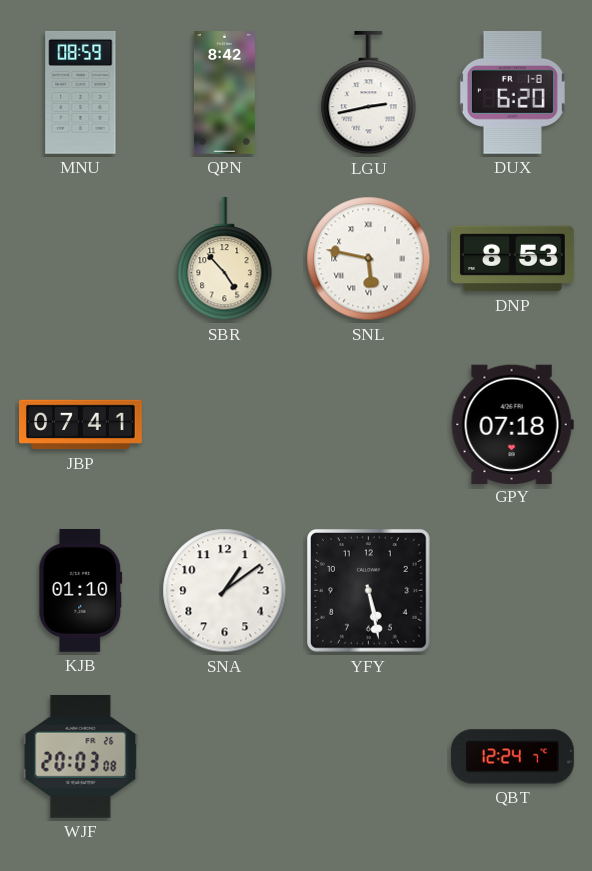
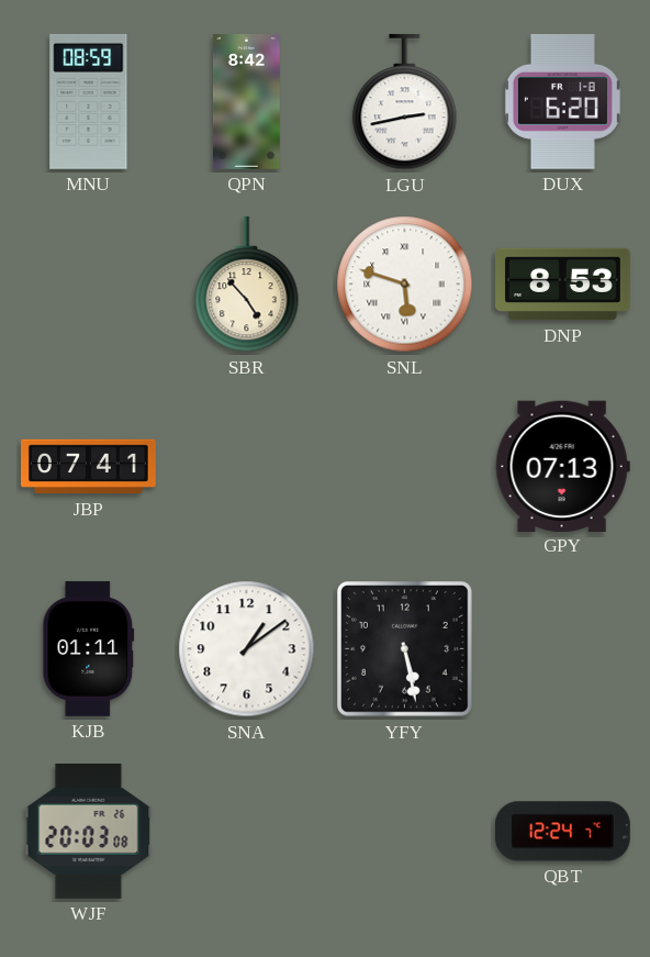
SNL: 5:47 -> 5:48
GPY: 07:18 -> 07:13
KJB: 01:10 -> 01:11
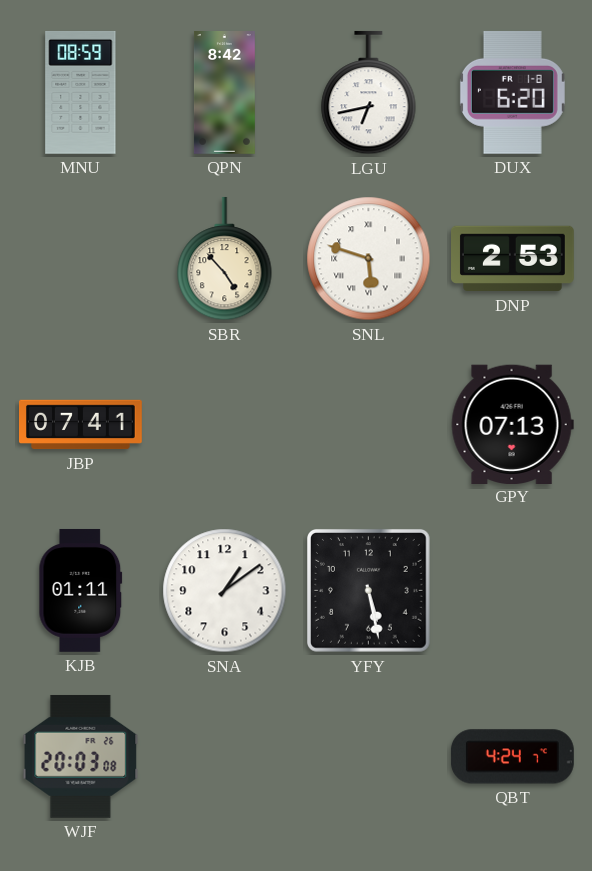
LGU: 2:43 -> 6:43
DNP: 8:53 -> 2:53
QBT: 12:24 -> 4:24
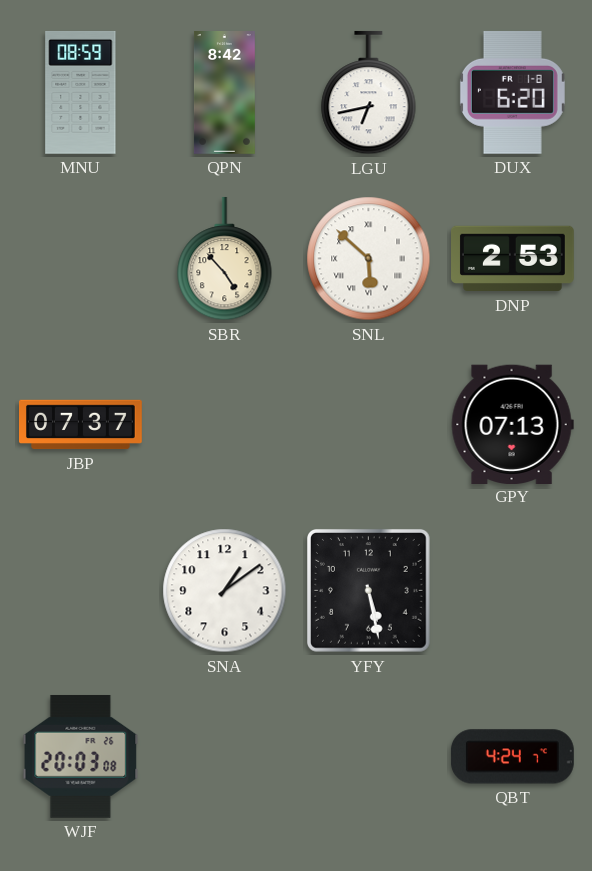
SNL: 5:48 -> 5:52
JBP: 07:41 -> 07:37
KJB: 01:11 -> none
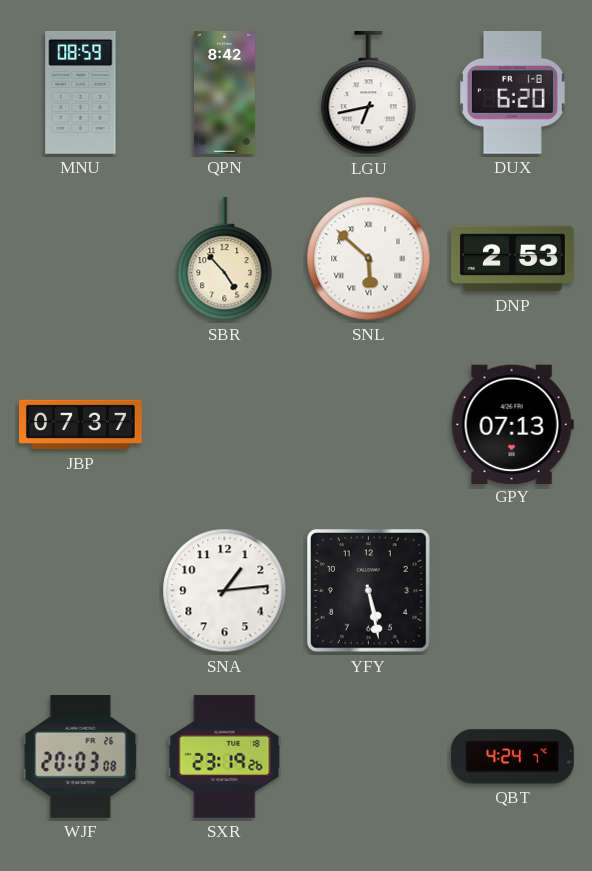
SNA: 1:09 -> 1:14
SXR: none -> 23:19
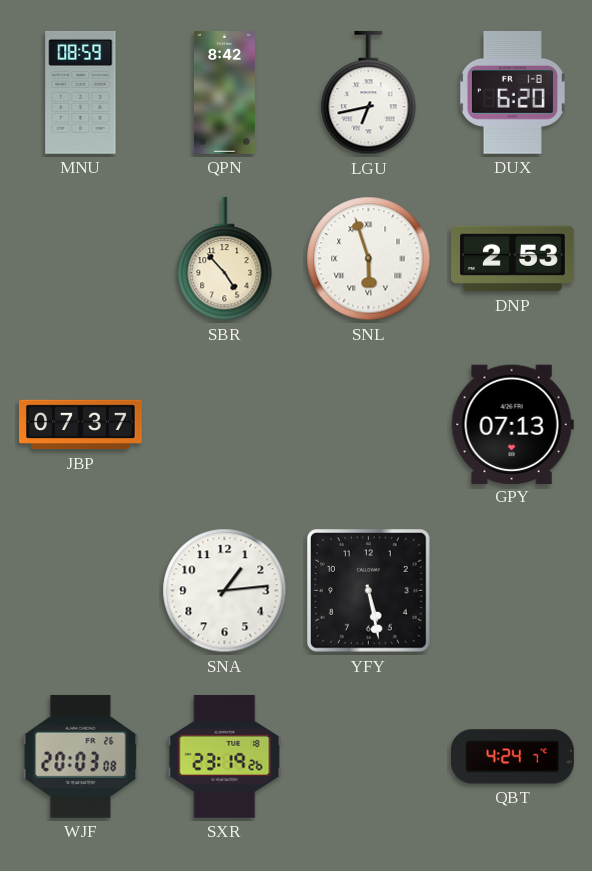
SNL: 5:52 -> 5:57
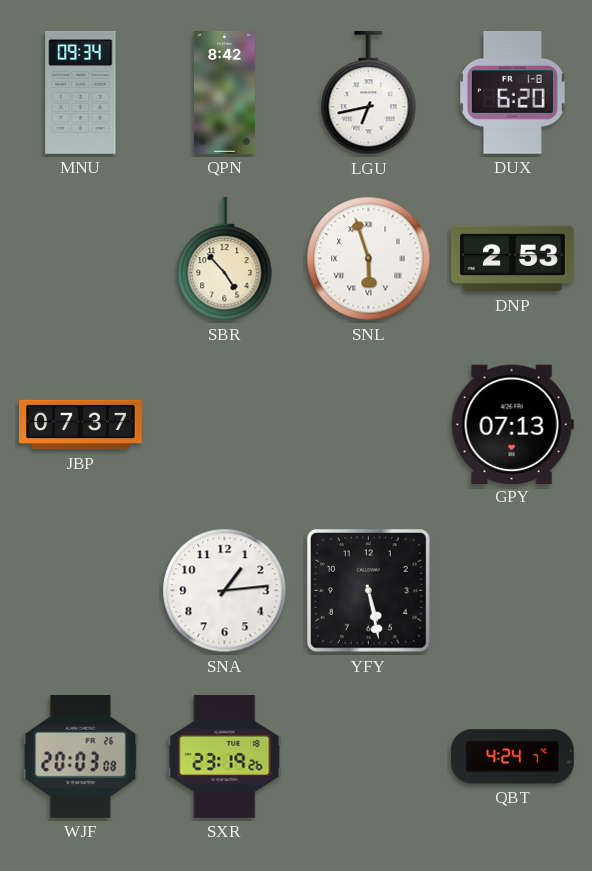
MNU: 08:59 -> 09:34
